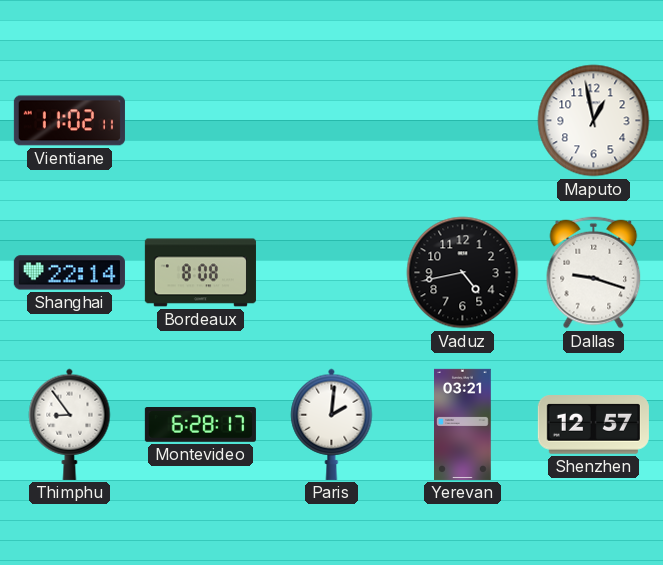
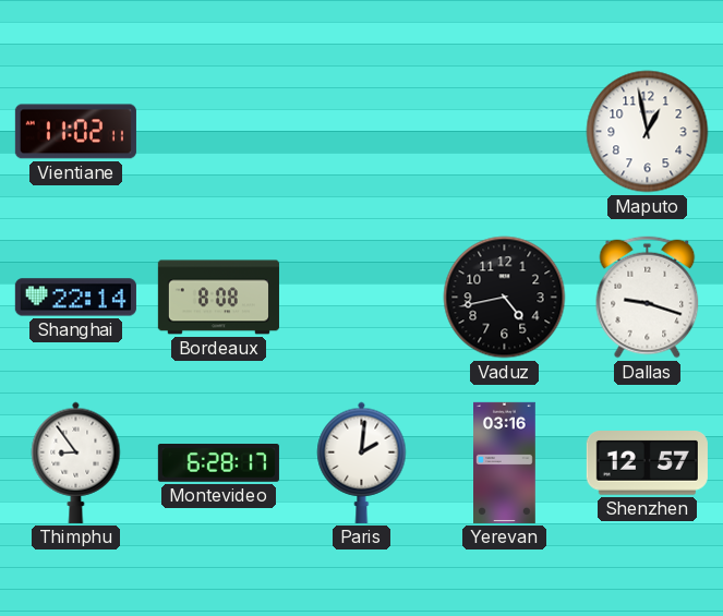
Yerevan: 03:21 -> 03:16
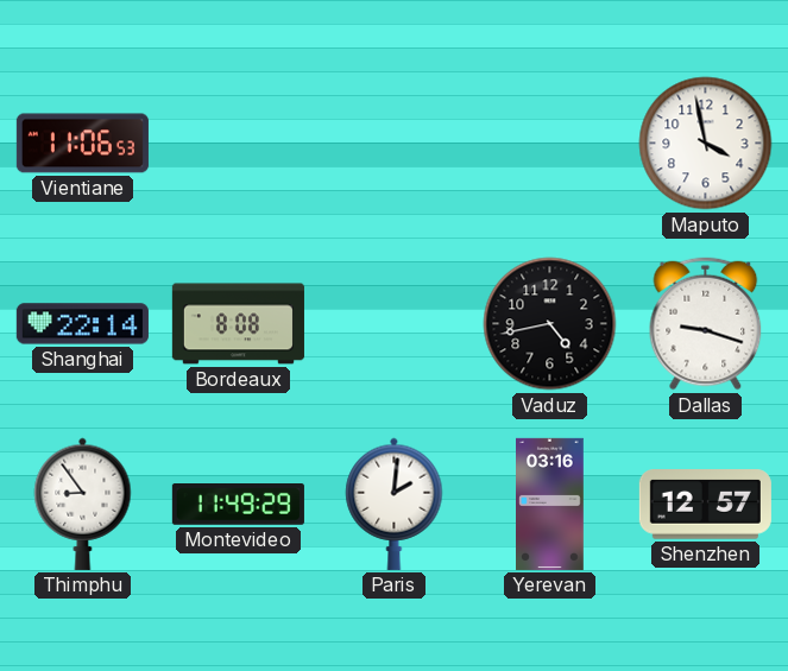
Vientiane: 11:02 -> 11:06
Maputo: 12:58 -> 3:58
Montevideo: 6:28 -> 11:49
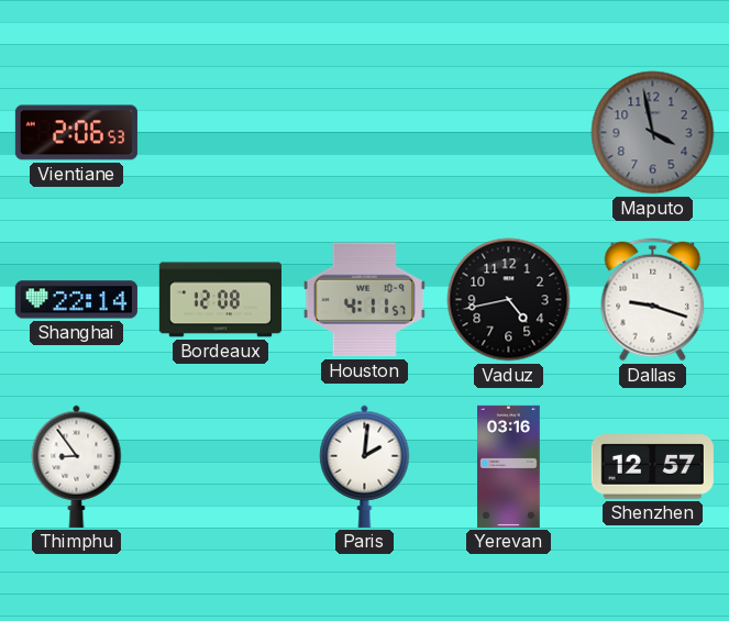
Vientiane: 11:06 -> 2:06
Maputo dial: white -> grey
Bordeaux: 8:08 -> 12:08
Houston: none -> 4:11
Montevideo: 11:49 -> none
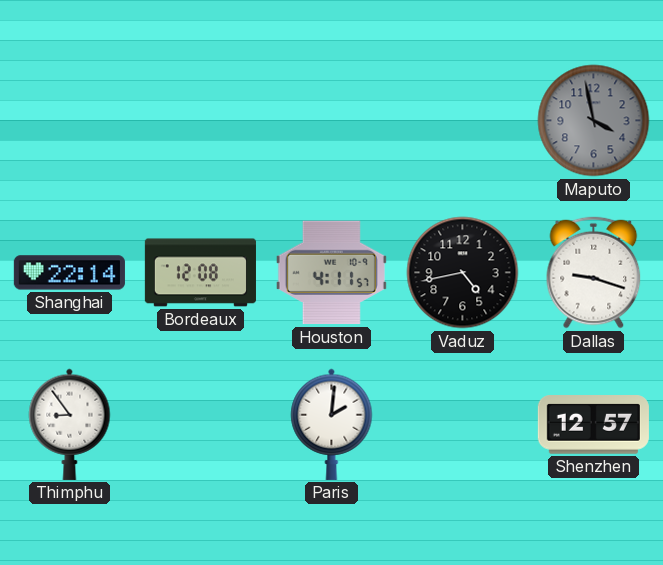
Vientiane: 2:06 -> none
Yerevan: 03:16 -> none
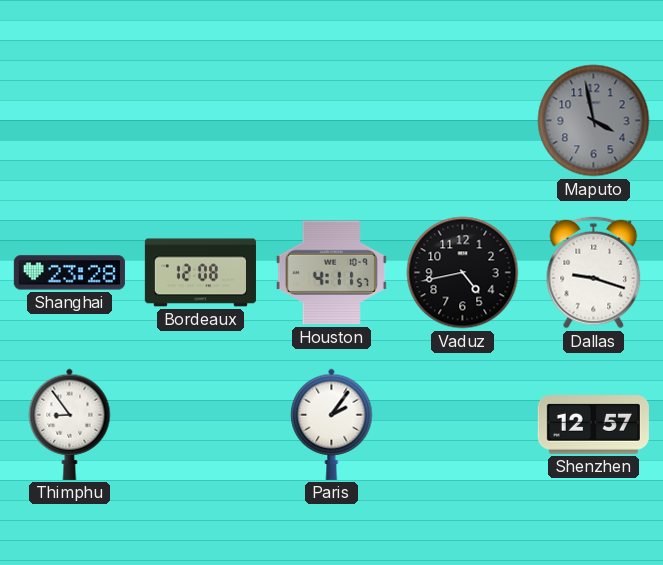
Shanghai: 22:14 -> 23:28
Paris: 2:01 -> 2:06
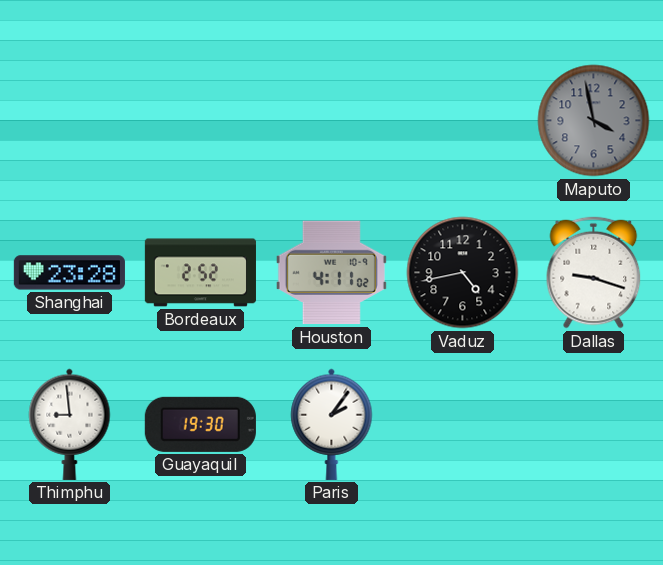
Bordeaux: 12:08 -> 2:52
Houston: 4:11:57 -> 4:11:02
Thimphu: 8:54 -> 8:59
Guayaquil: none -> 19:30
Shenzhen: 12:57 -> none
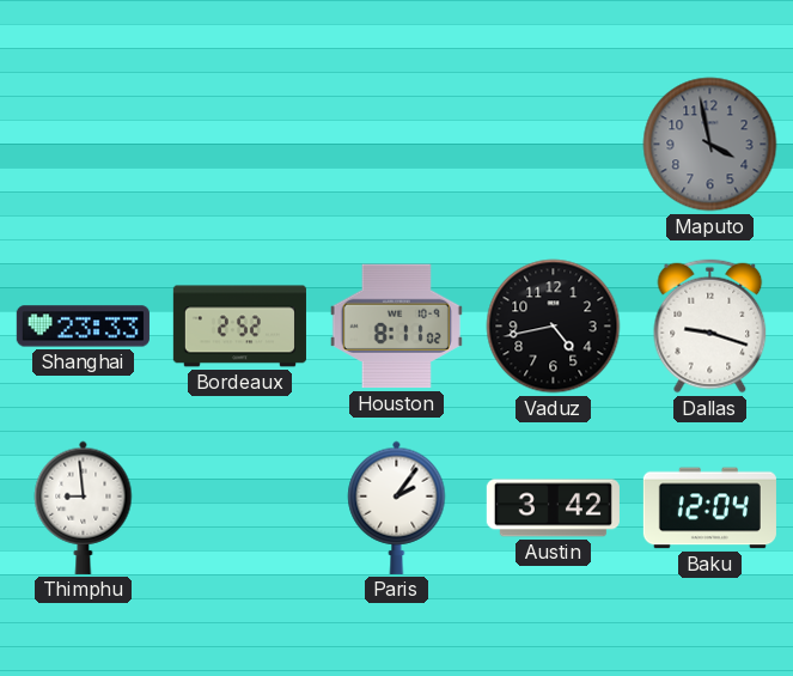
Shanghai: 23:28 -> 23:33
Houston: 4:11 -> 8:11
Guayaquil: 19:30 -> none
Austin: none -> 3:42
Baku: none -> 12:04
